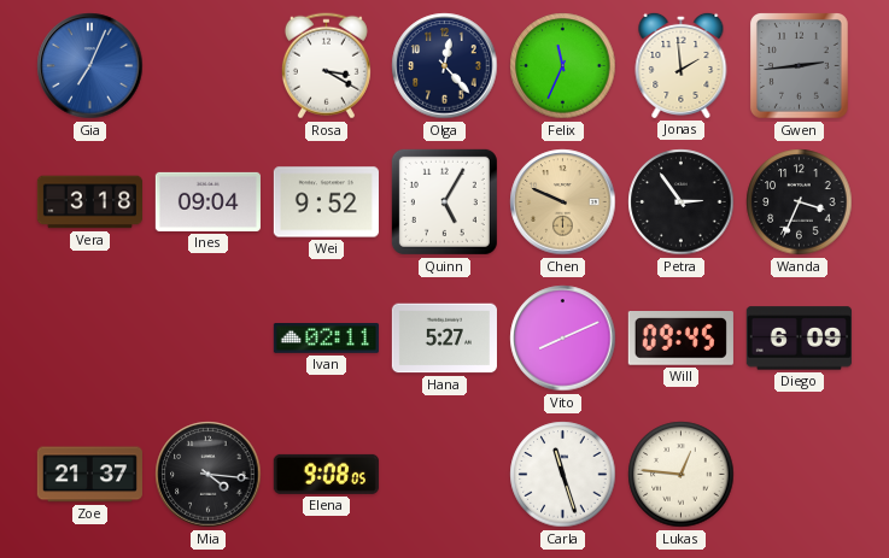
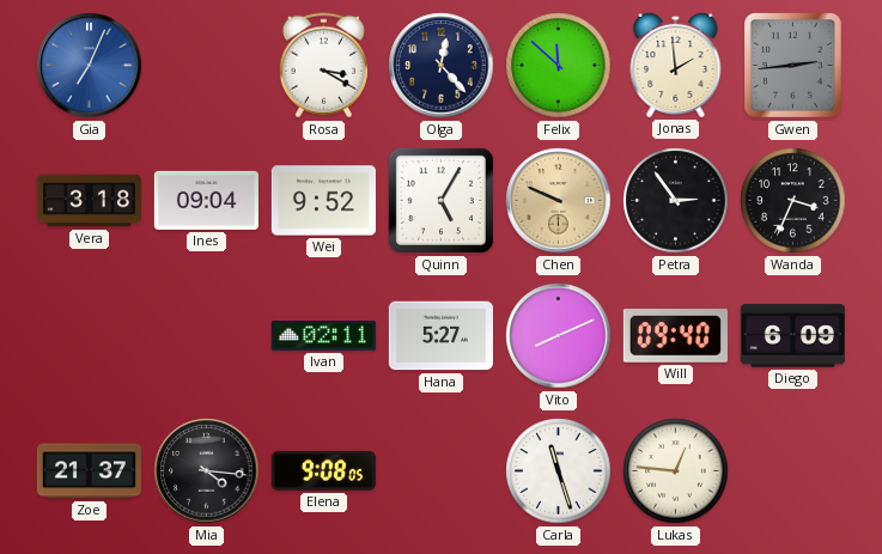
Felix: 11:34 -> 11:52
Will: 09:45 -> 09:40
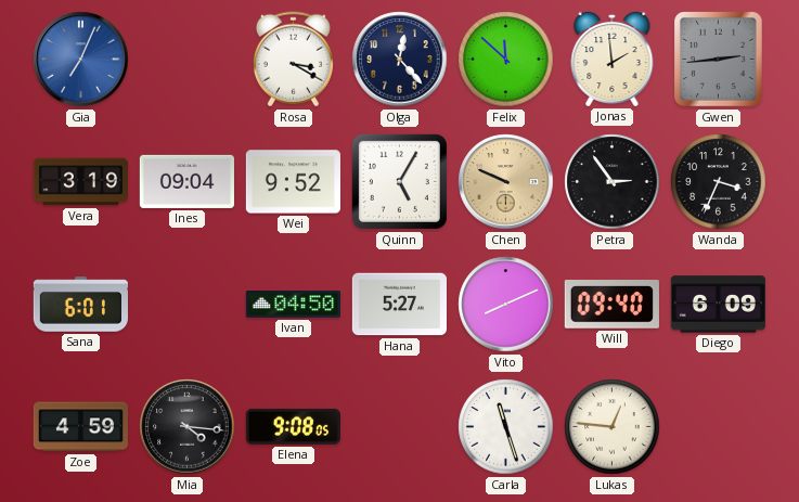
Vera: 3:18 -> 3:19
Sana: none -> 6:01
Ivan: 02:11 -> 04:50
Zoe: 21:37 -> 4:59
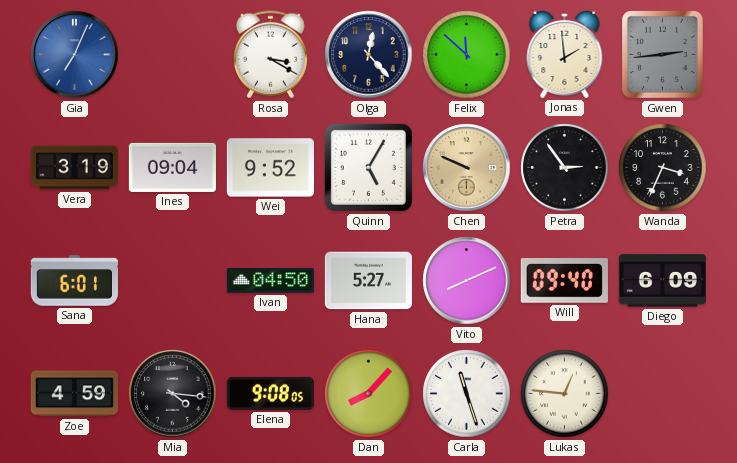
Dan: none -> 8:07
